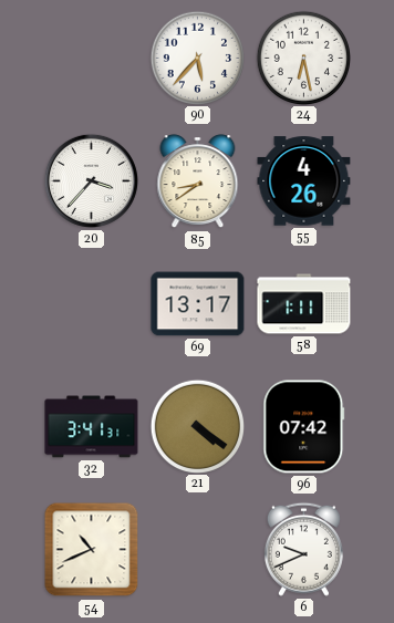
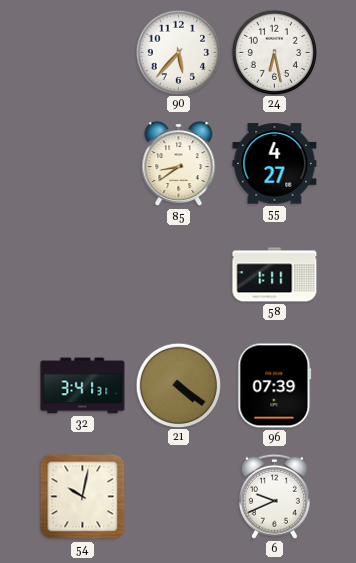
20: 3:37 -> none
55: 4:26 -> 4:27
69: 13:17 -> none
96: 07:42 -> 07:39
54: 10:41 -> 10:02
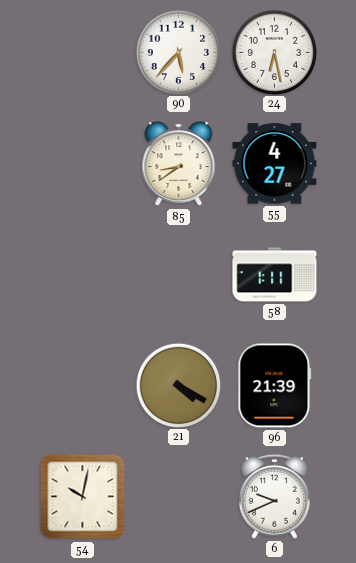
32: 3:41 -> none
21: 4:21 -> 4:20
96: 07:39 -> 21:39
